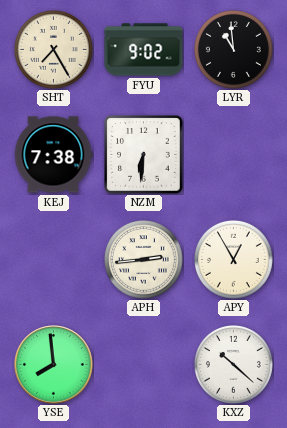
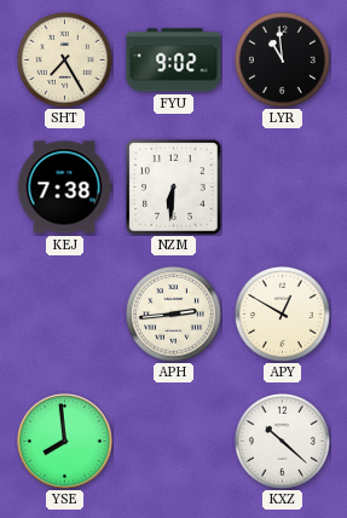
APY: 12:55 -> 12:50
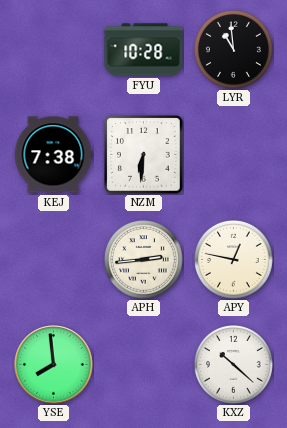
SHT: 7:25 -> none
FYU: 9:02 -> 10:28
APY: 12:50 -> 12:47
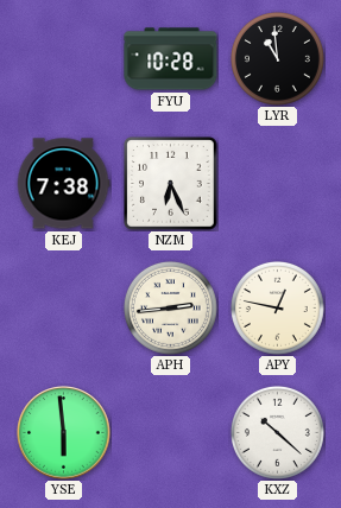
NZM: 6:31 -> 6:26
YSE: 7:59 -> 5:59
